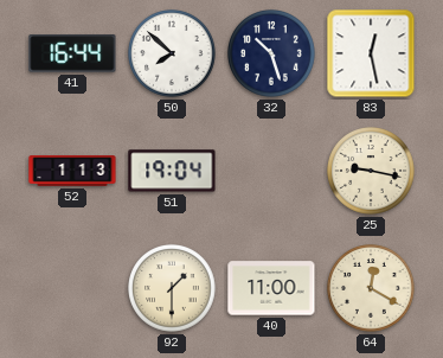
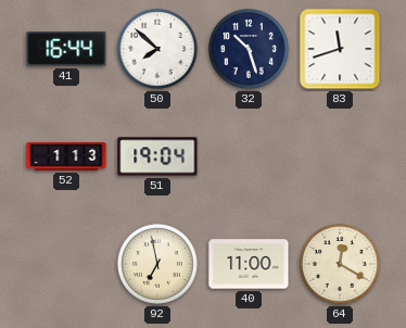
83: 12:28 -> 11:42
25: 9:17 -> none
92: 1:30 -> 6:58
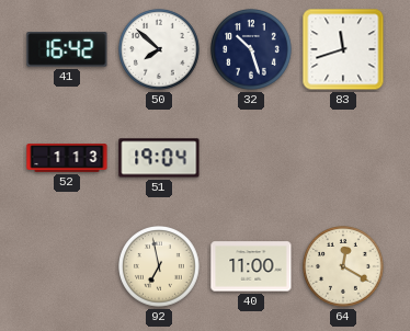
41: 16:44 -> 16:42
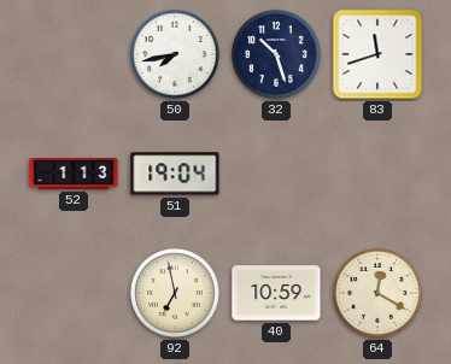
41: 16:42 -> none
50: 7:52 -> 7:43
40: 11:00 -> 10:59
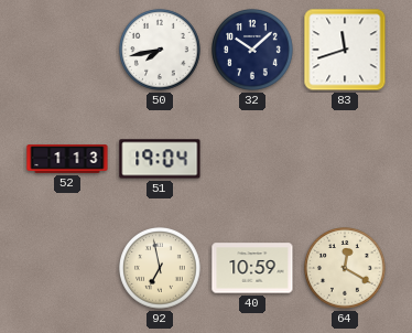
32: 10:27 -> 10:08
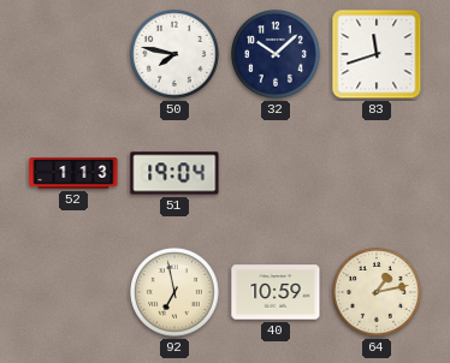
50: 7:43 -> 7:47
64: 12:20 -> 1:13
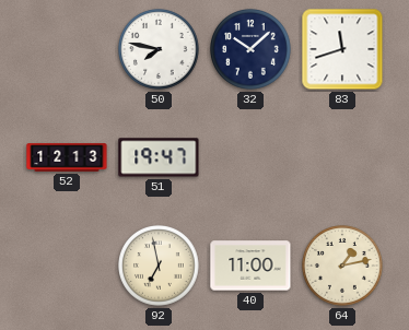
52: 1:13 -> 12:13
51: 19:04 -> 19:47
40: 10:59 -> 11:00
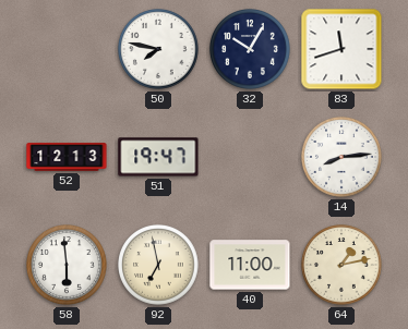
32: 10:08 -> 10:05
14: none -> 8:14
58: none -> 5:59
